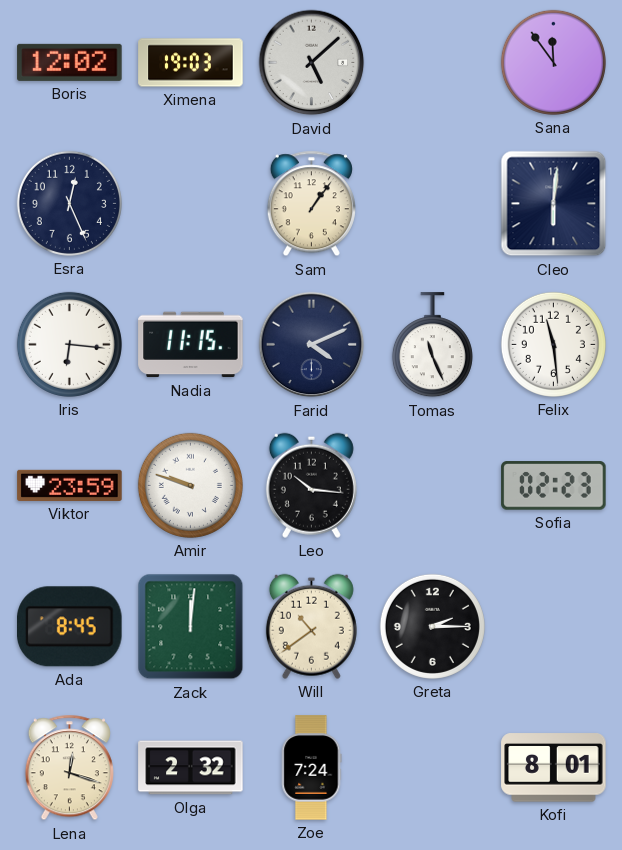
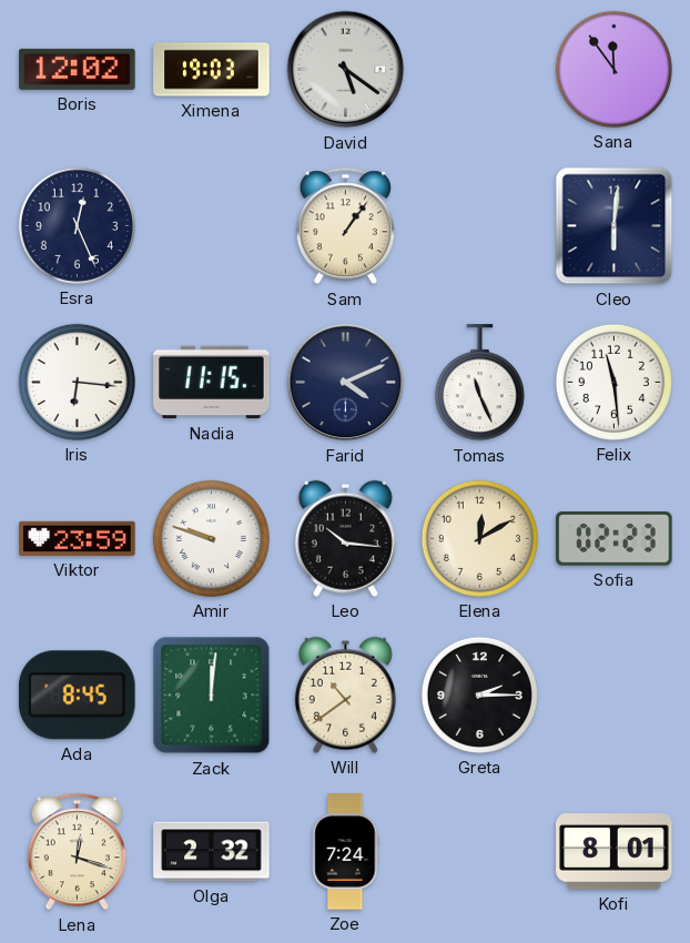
David: 5:08 -> 5:21
Elena: none -> 12:10
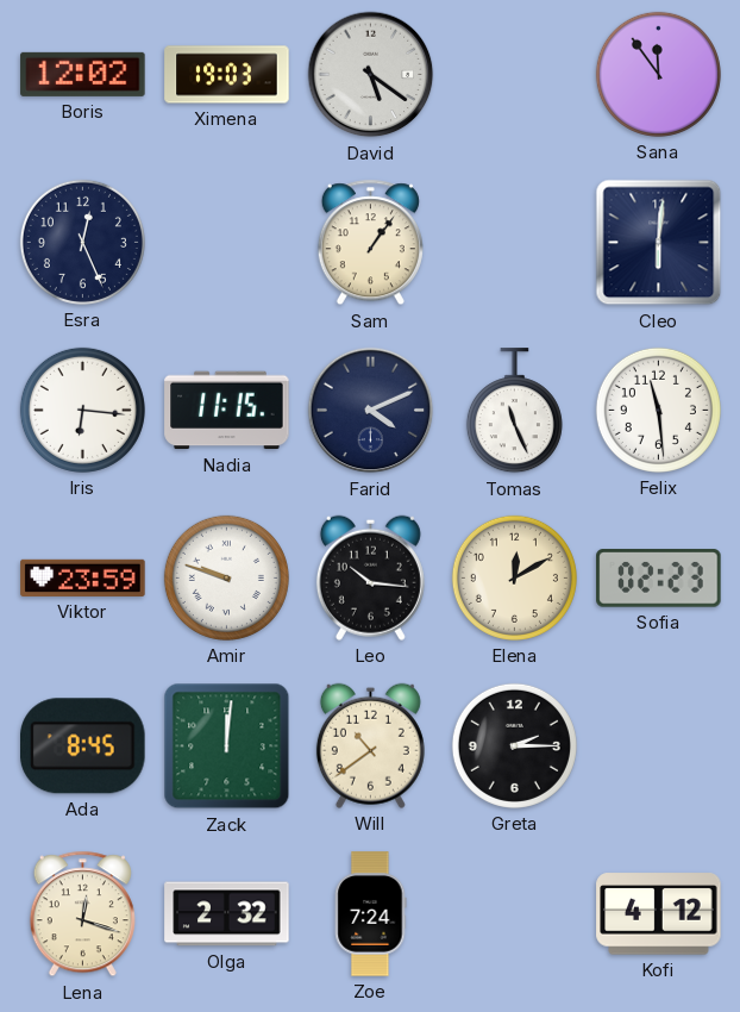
Kofi: 8:01 -> 4:12
